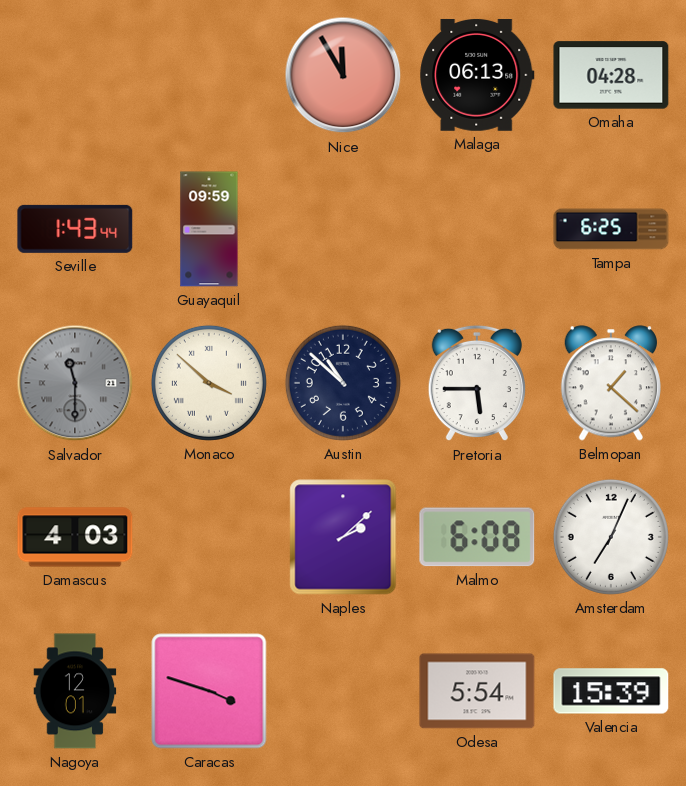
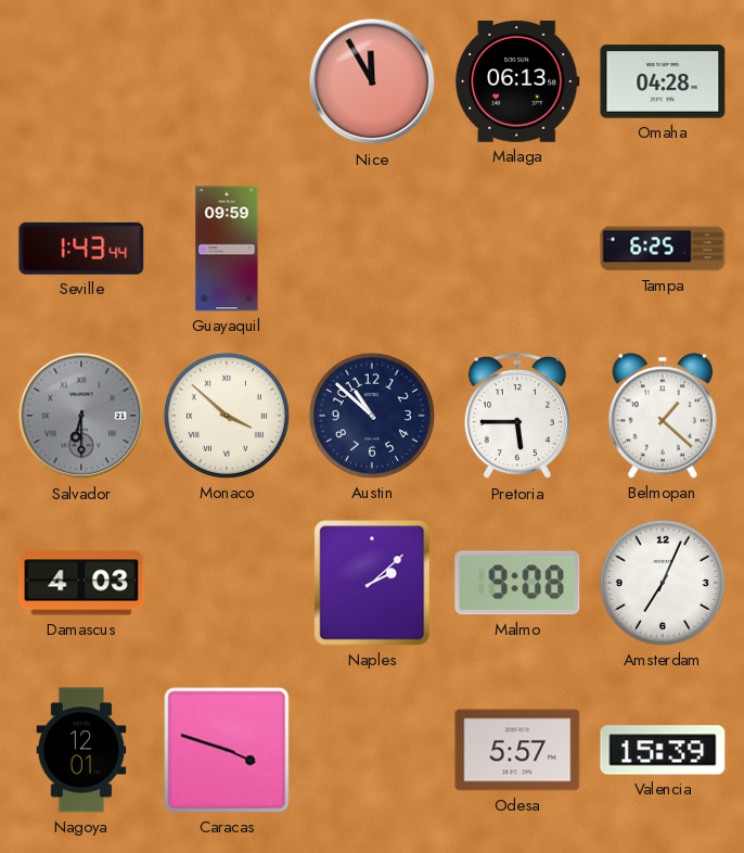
Salvador: 11:30 -> 6:30
Malmo: 6:08 -> 9:08
Odesa: 5:54 -> 5:57
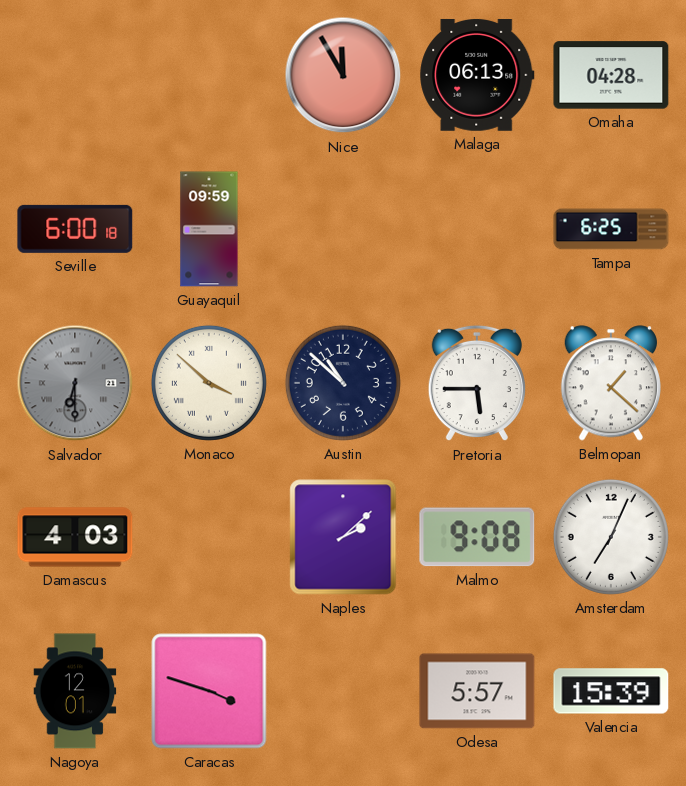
Seville: 1:43 -> 6:00
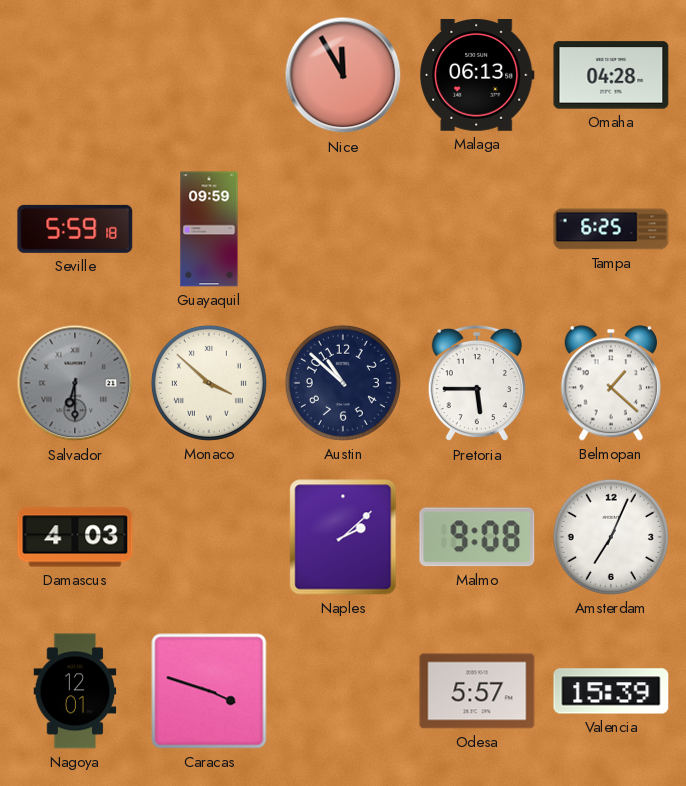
Seville: 6:00 -> 5:59
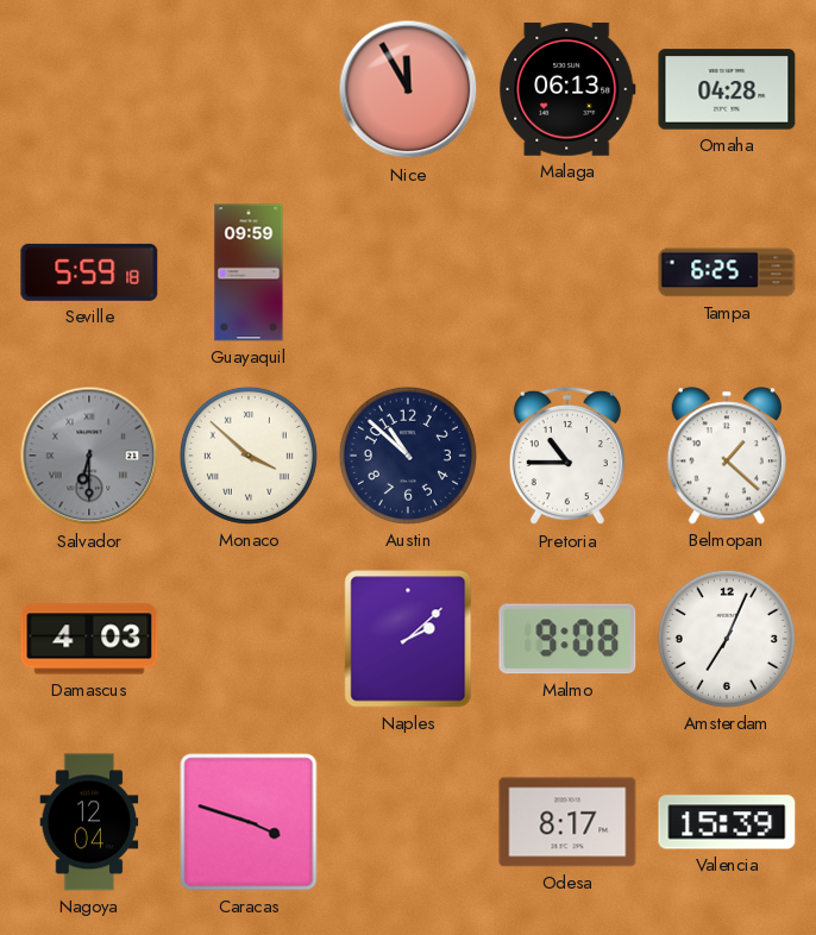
Pretoria: 5:45 -> 10:45
Nagoya: 12:01 -> 12:04
Odesa: 5:57 -> 8:17
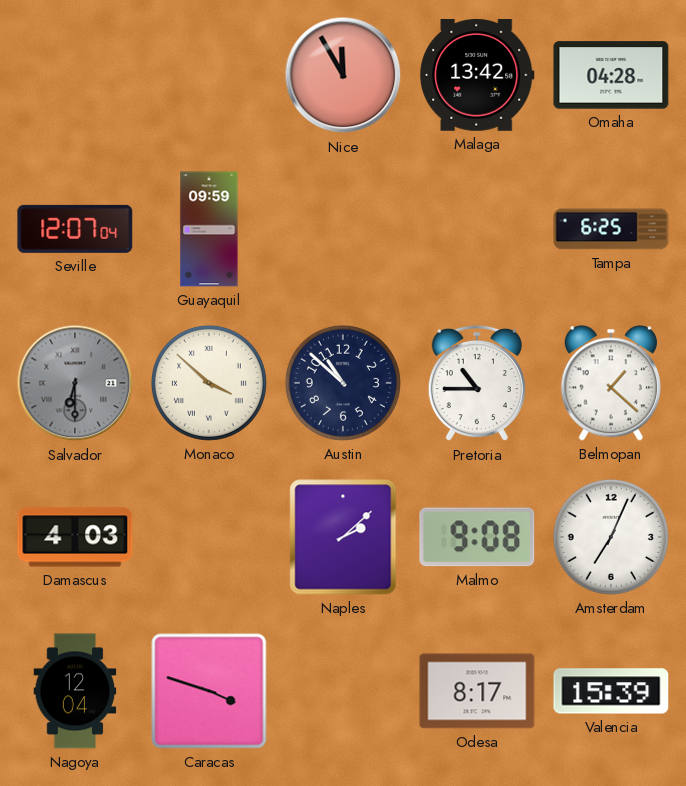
Malaga: 06:13 -> 13:42
Seville: 5:59 -> 12:07
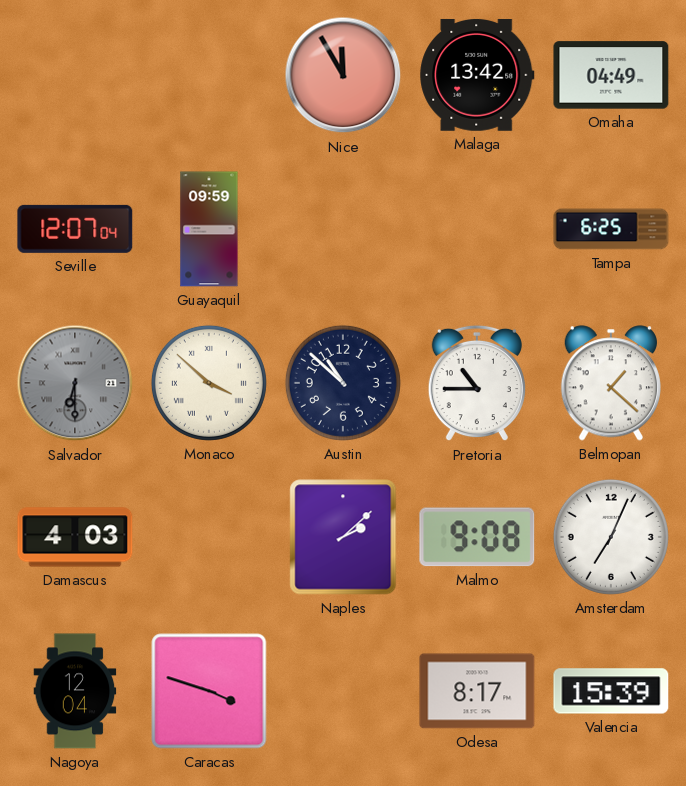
Omaha: 04:28 -> 04:49
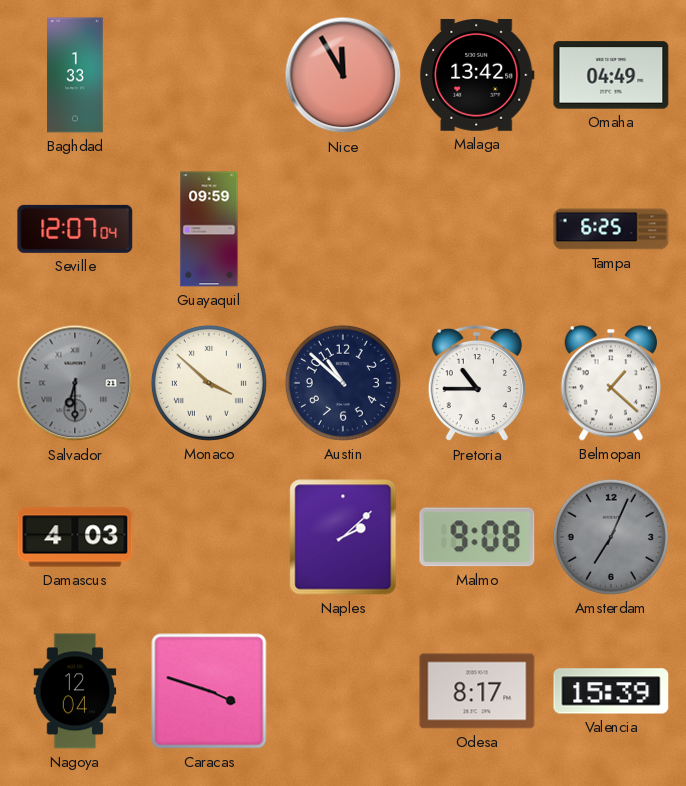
Baghdad: none -> 1:33
Amsterdam dial: white -> grey
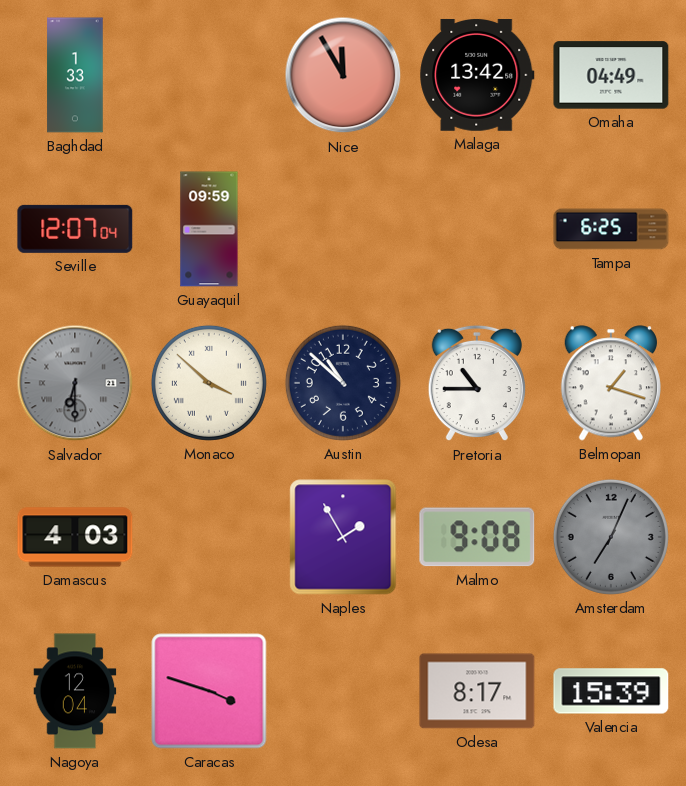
Belmopan: 1:22 -> 1:18
Naples: 2:08 -> 1:55
